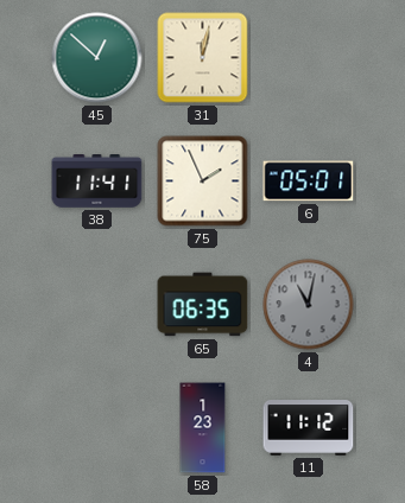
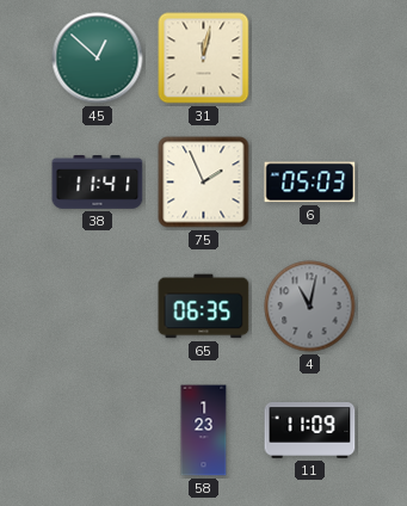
6: 05:01 -> 05:03
11: 11:12 -> 11:09
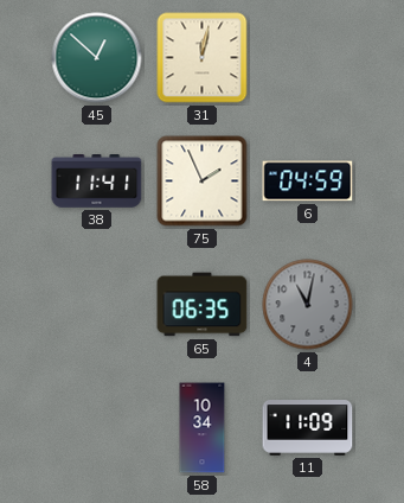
6: 05:03 -> 04:59
58: 1:23 -> 10:34
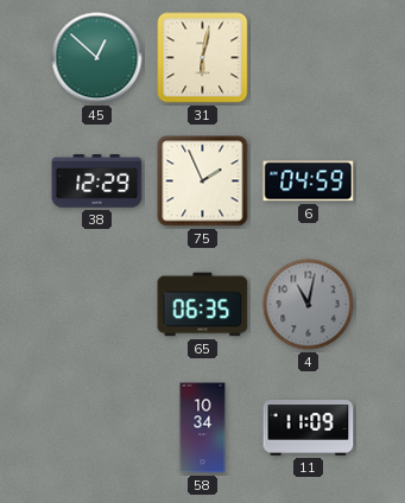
31: 12:02 -> 6:02
38: 11:41 -> 12:29
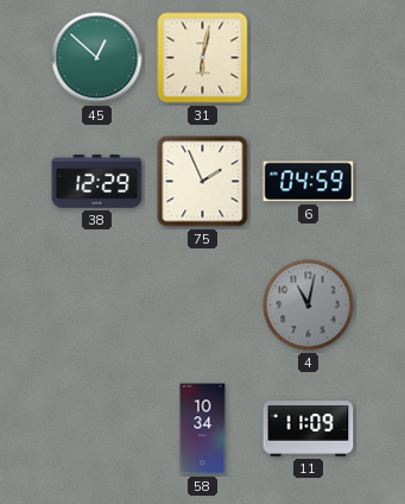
65: 06:35 -> none
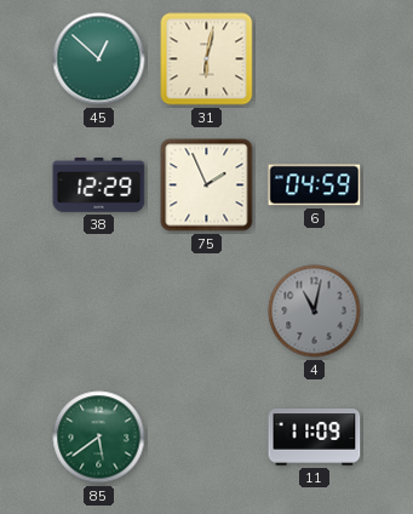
85: none -> 5:39
58: 10:34 -> none
